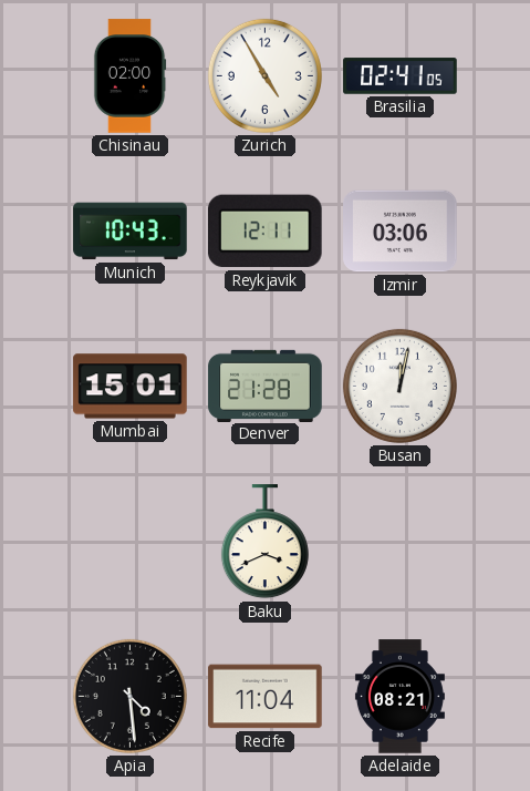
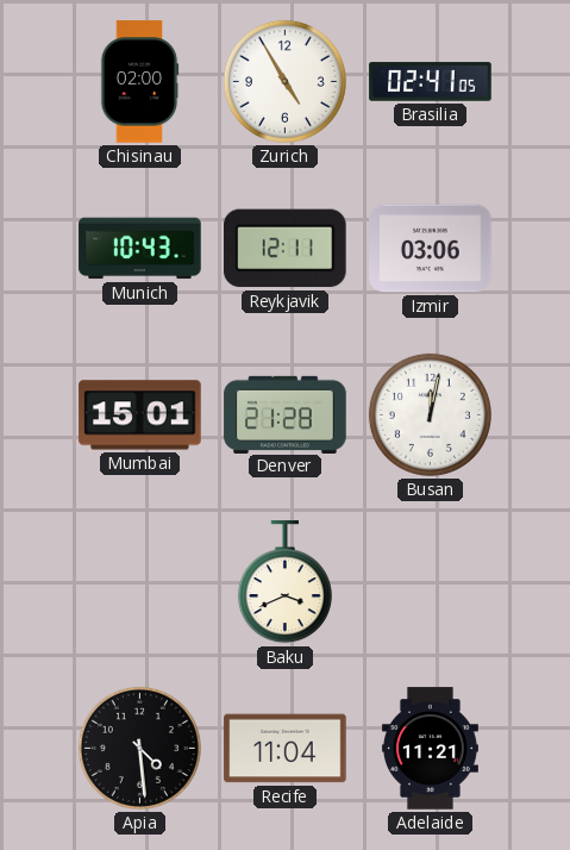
Adelaide: 08:21 -> 11:21
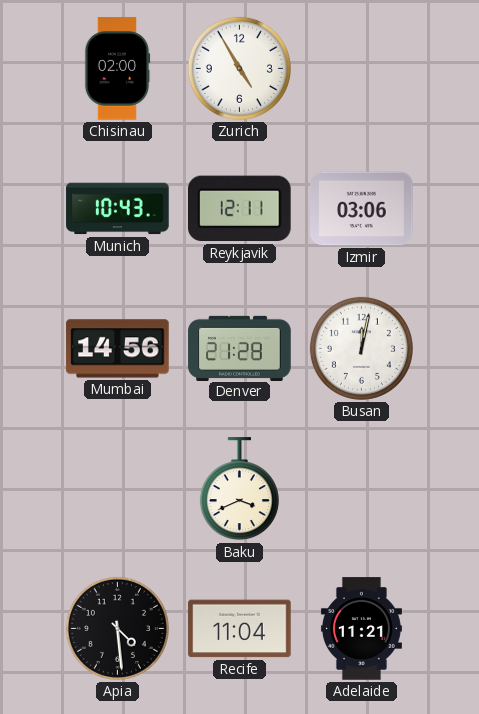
Brasilia: 02:41 -> none
Mumbai: 15:01 -> 14:56
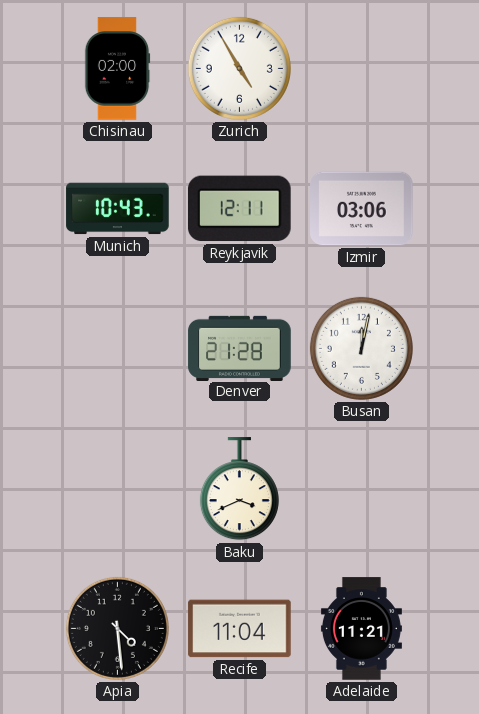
Mumbai: 14:56 -> none
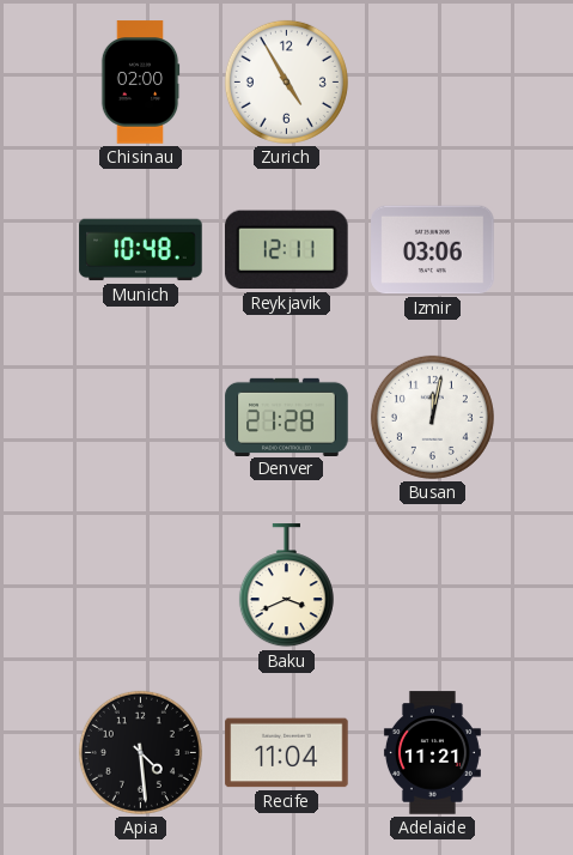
Munich: 10:43 -> 10:48
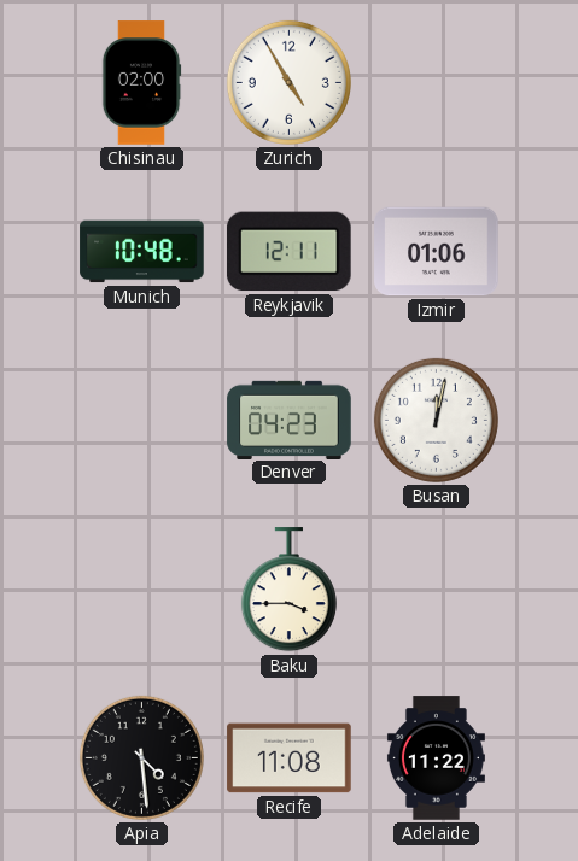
Izmir: 03:06 -> 01:06
Denver: 21:28 -> 04:23
Baku: 3:41 -> 3:45
Recife: 11:04 -> 11:08
Adelaide: 11:21 -> 11:22
